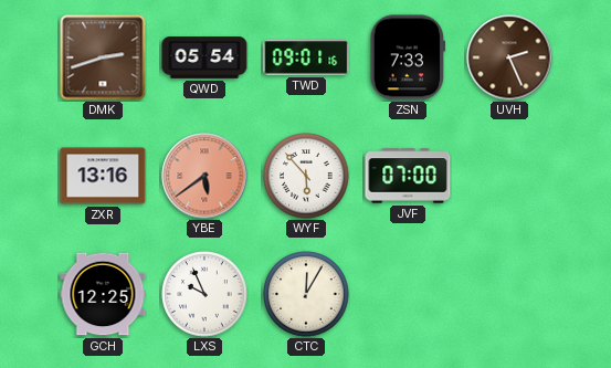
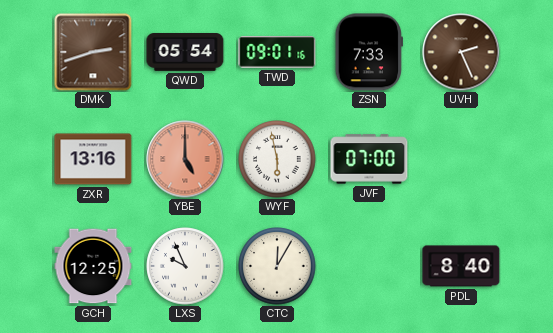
YBE: 5:39 -> 5:00
WYF: 5:53 -> 5:58
PDL: none -> 8:40
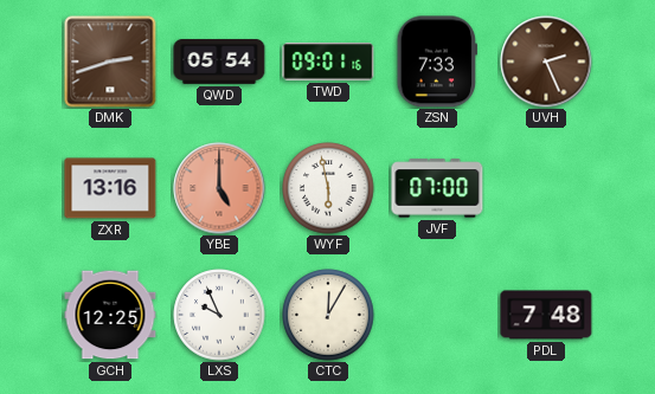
PDL: 8:40 -> 7:48
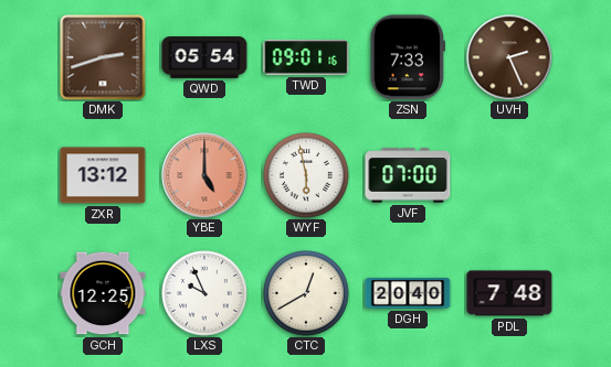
ZXR: 13:16 -> 13:12
CTC: 12:05 -> 12:40
DGH: none -> 20:40
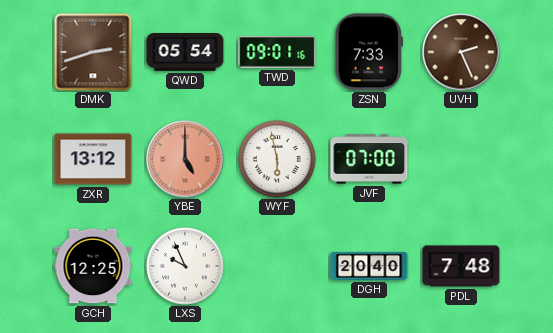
CTC: 12:40 -> none
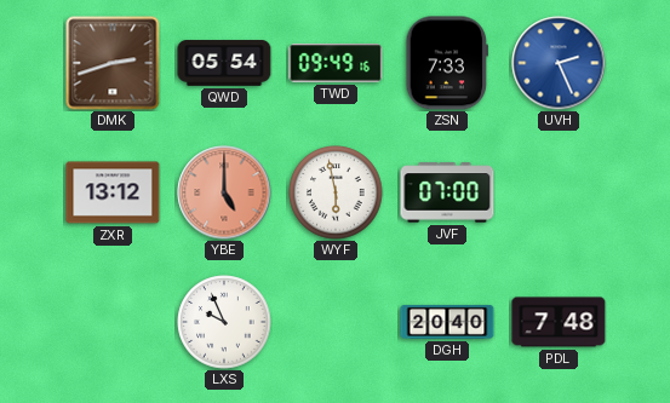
TWD: 09:01 -> 09:49
UVH dial: brown -> blue
GCH: 12:25 -> none
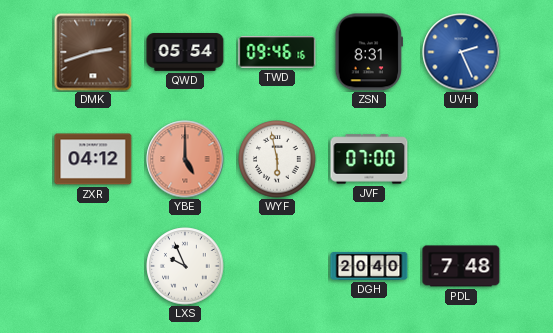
TWD: 09:49 -> 09:46
ZSN: 7:33 -> 8:31
ZXR: 13:12 -> 04:12
